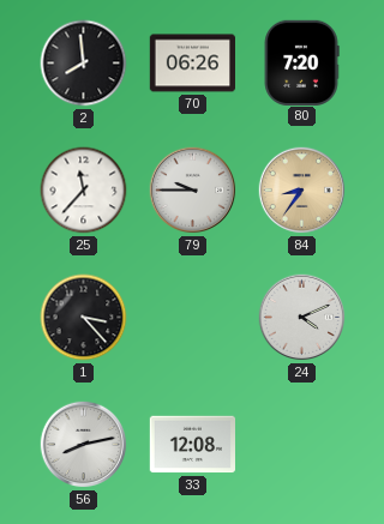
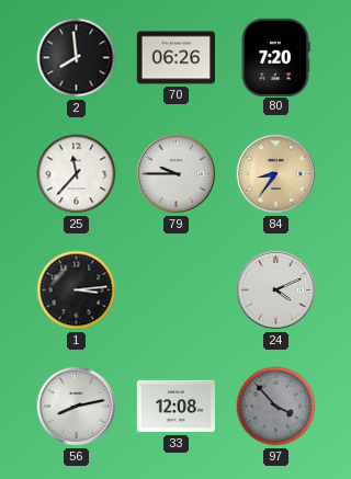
1: 3:23 -> 3:14
97: none -> 3:53
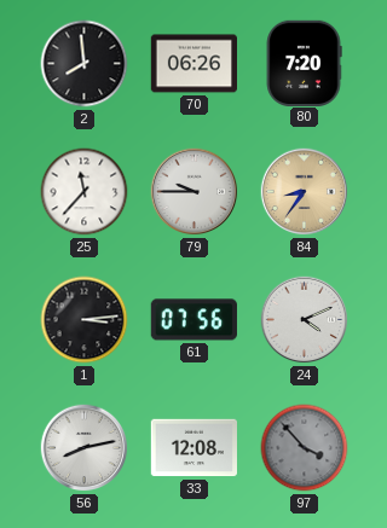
61: none -> 07:56
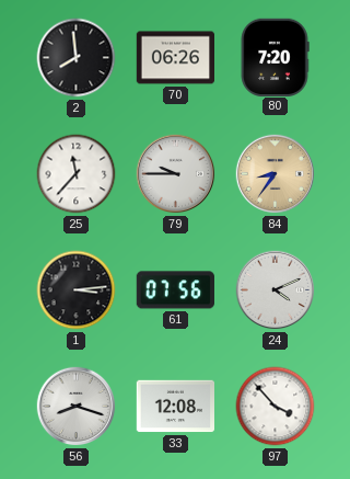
56: 8:13 -> 8:18
97 dial: grey -> white
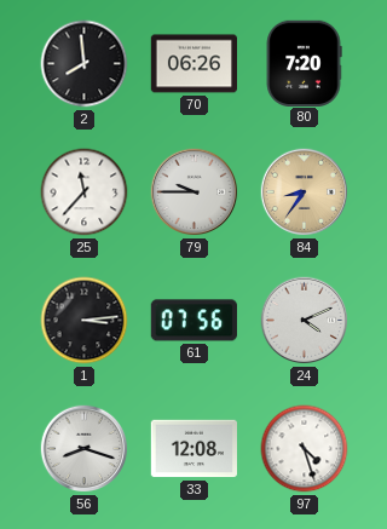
97: 3:53 -> 4:27
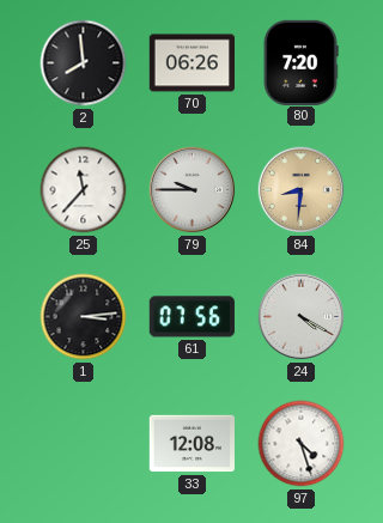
84: 8:36 -> 8:31
24: 4:11 -> 4:20
56: 8:18 -> none
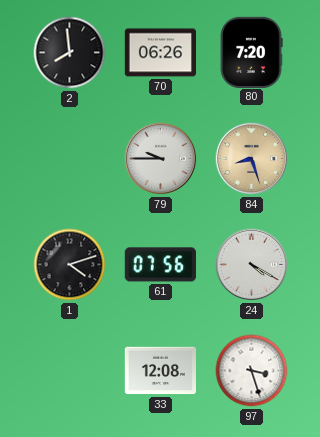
25: 11:37 -> none
84: 8:31 -> 8:27
1: 3:14 -> 4:12
97: 4:27 -> 3:27
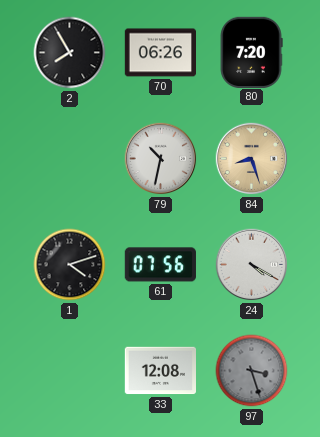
2: 7:59 -> 7:55
79: 9:45 -> 10:32
97 dial: white -> grey
